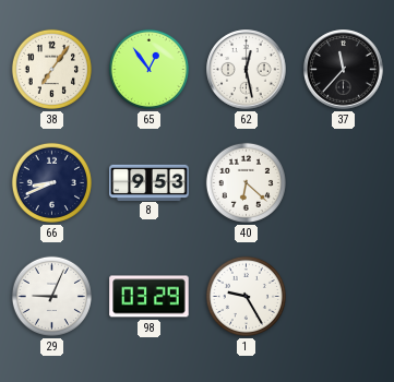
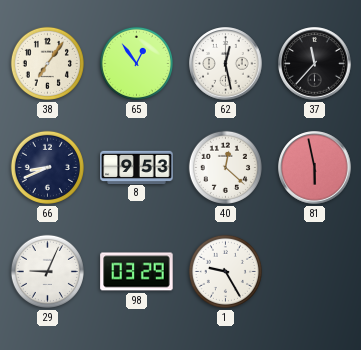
40: 6:22 -> 12:22
81: none -> 5:58
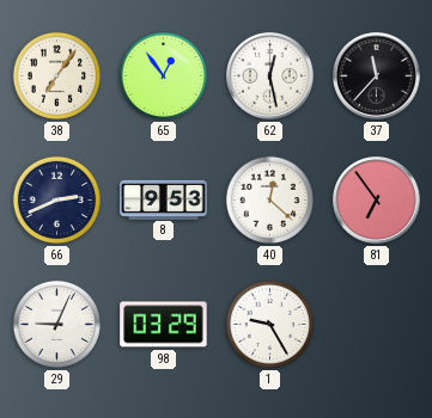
66: 8:41 -> 2:41
81: 5:58 -> 6:54
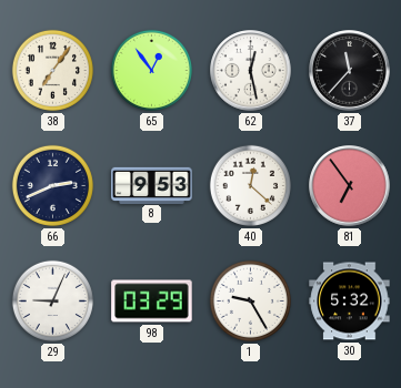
30: none -> 5:32
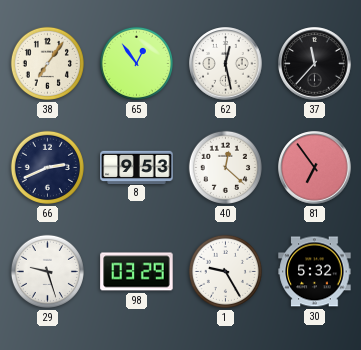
29: 9:04 -> 9:27
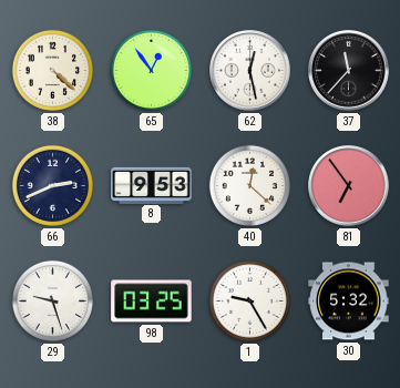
38: 7:06 -> 4:22
98: 03:29 -> 03:25
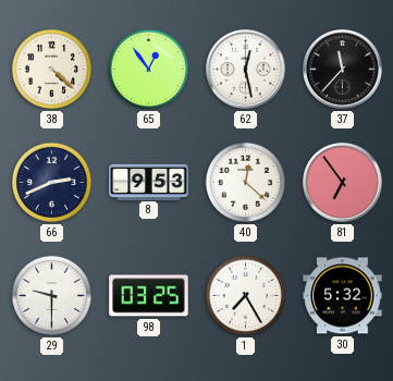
29: 9:27 -> 9:30
1: 9:25 -> 7:25
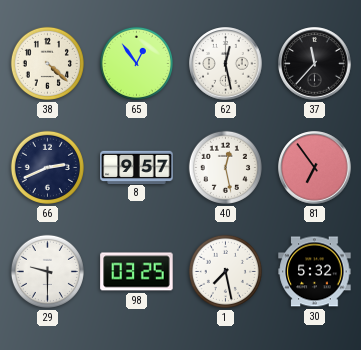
8: 9:53 -> 9:57
40: 12:22 -> 12:28
1: 7:25 -> 7:28
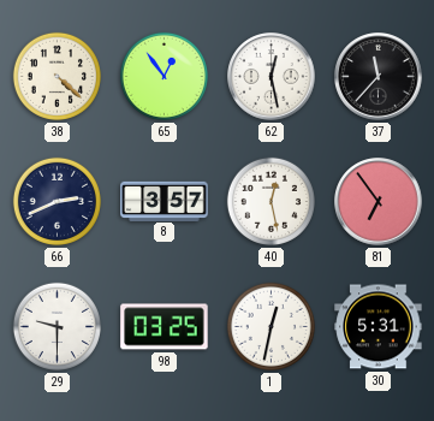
8: 9:57 -> 3:57
1: 7:28 -> 12:32
30: 5:32 -> 5:31
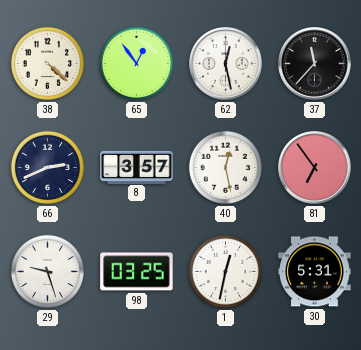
29: 9:30 -> 9:27
